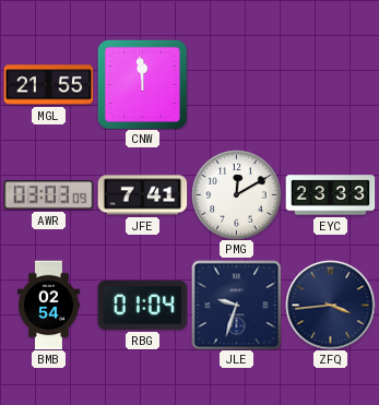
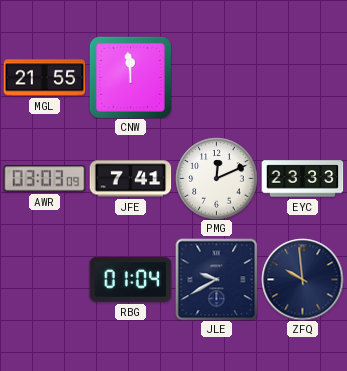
PMG: 12:10 -> 12:11
BMB: 02:54 -> none
JLE: 9:33 -> 9:40
ZFQ: 3:44 -> 9:59
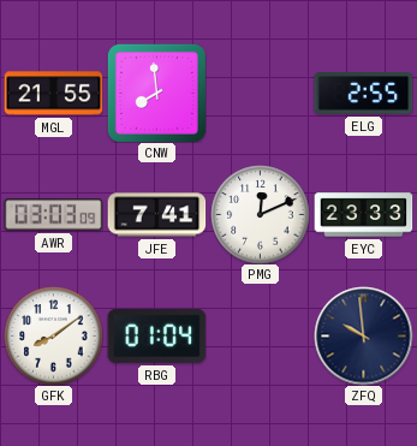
CNW: 11:59 -> 7:59
ELG: none -> 2:55
GFK: none -> 8:09
JLE: 9:40 -> none
